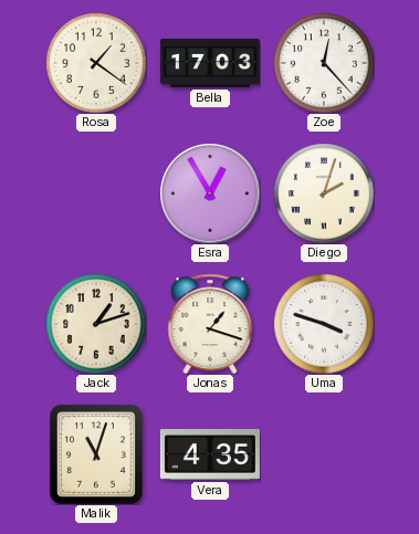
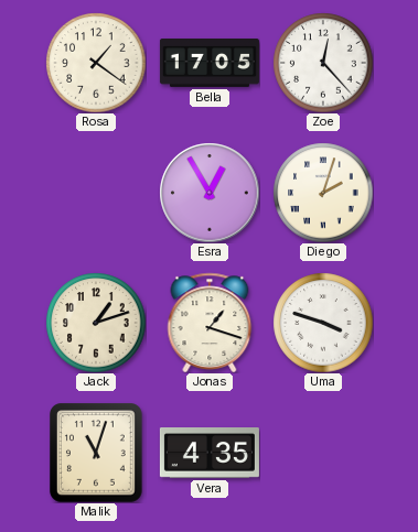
Bella: 17:03 -> 17:05
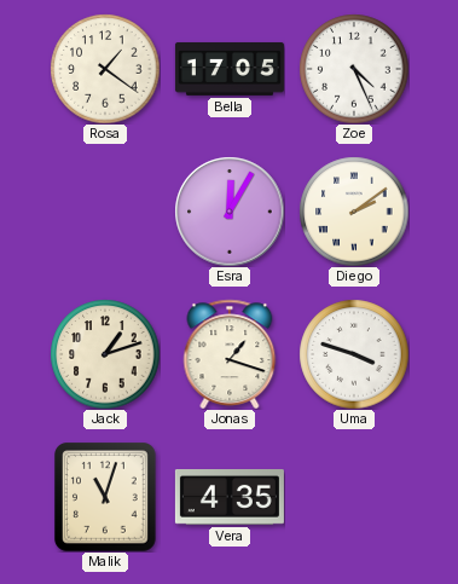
Zoe: 12:23 -> 4:26
Esra: 12:55 -> 12:05
Diego: 2:03 -> 2:09
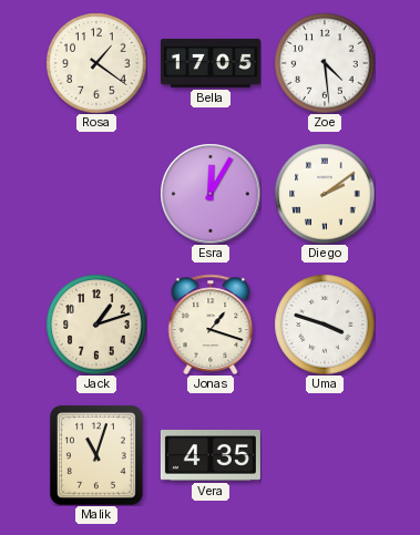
Zoe: 4:26 -> 4:29
